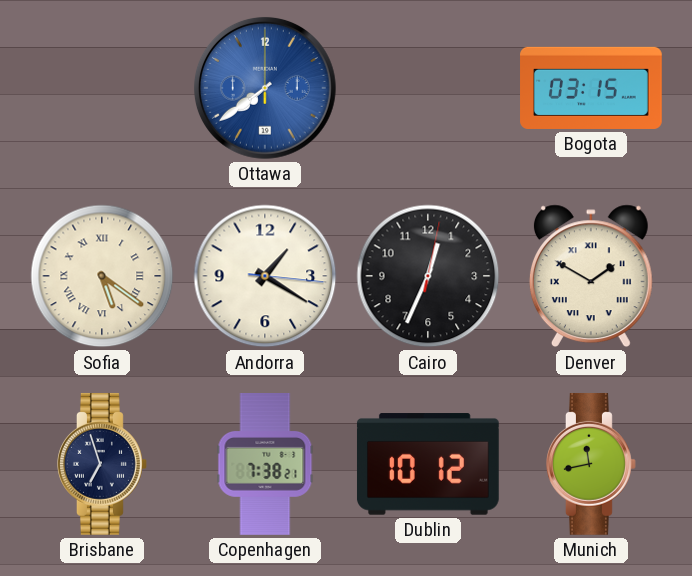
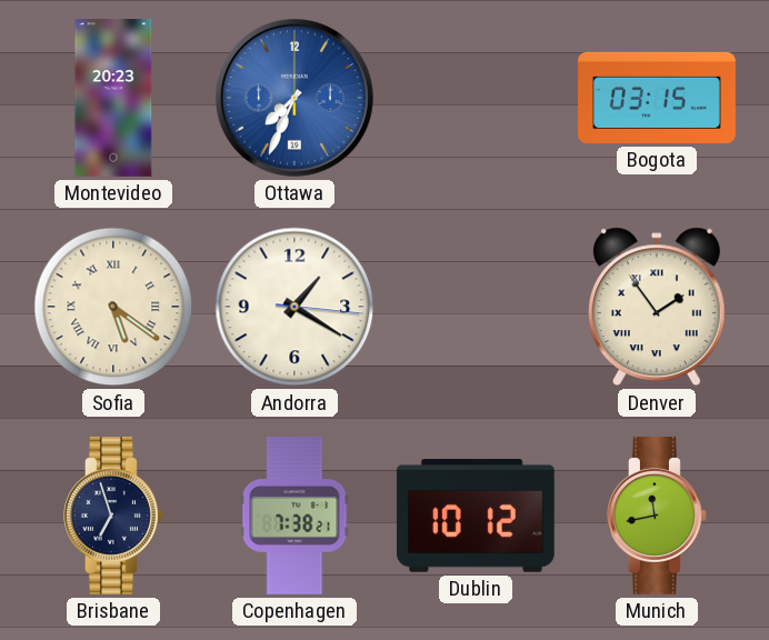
Montevideo: none -> 20:23
Ottawa: 7:39 -> 7:34
Cairo: 12:34 -> none
Denver: 1:50 -> 1:54
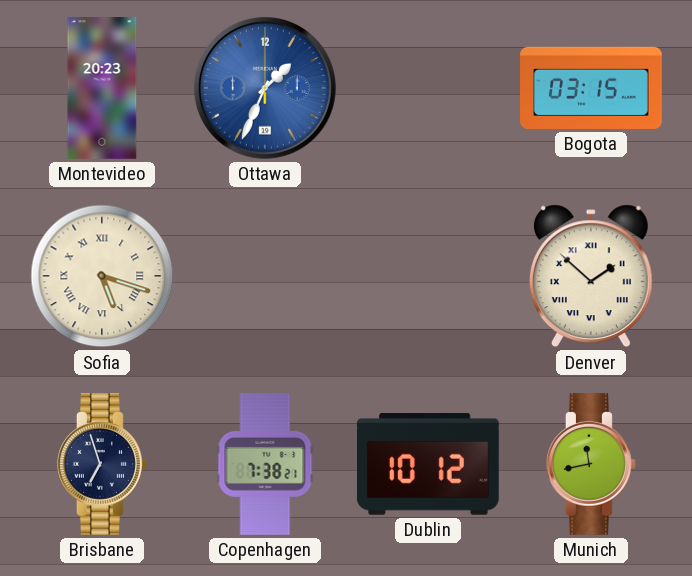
Ottawa: 7:34 -> 1:34
Sofia: 5:21 -> 5:18
Andorra: 1:20 -> none
Denver: 1:54 -> 1:52
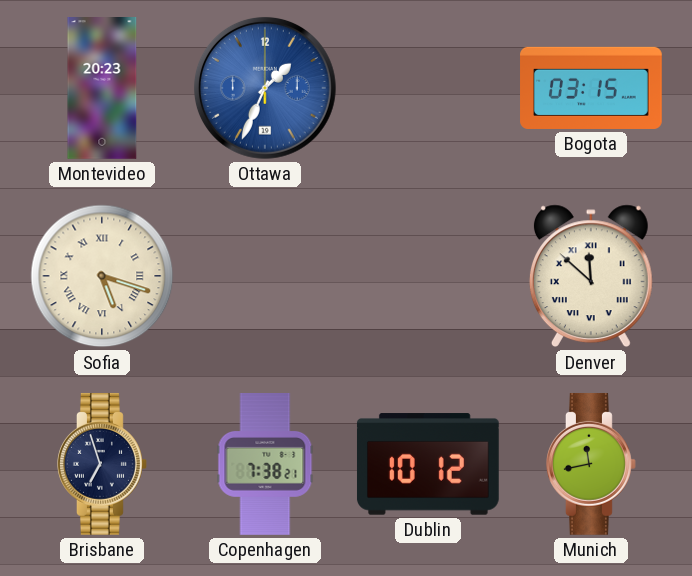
Denver: 1:52 -> 11:52
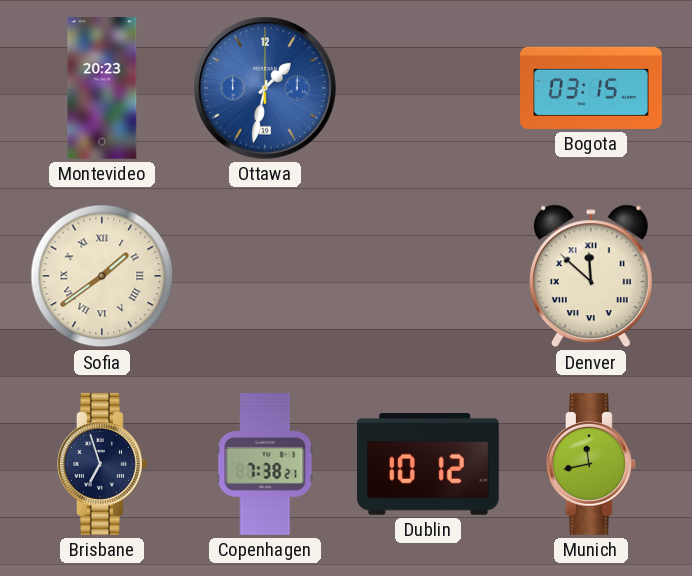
Ottawa: 1:34 -> 1:32
Sofia: 5:18 -> 1:39
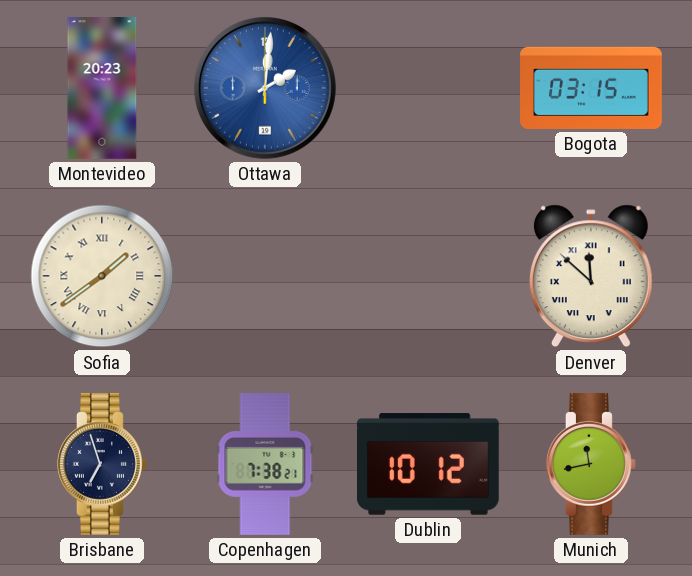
Ottawa: 1:32 -> 2:01
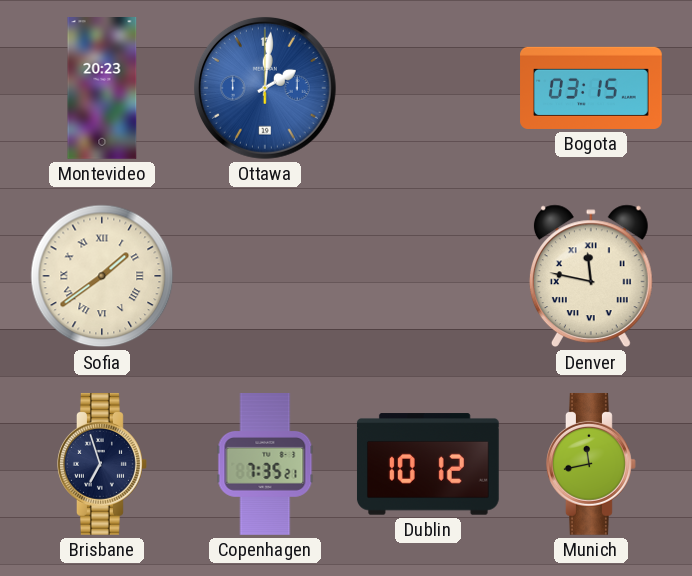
Denver: 11:52 -> 11:47
Copenhagen: 7:38 -> 7:35
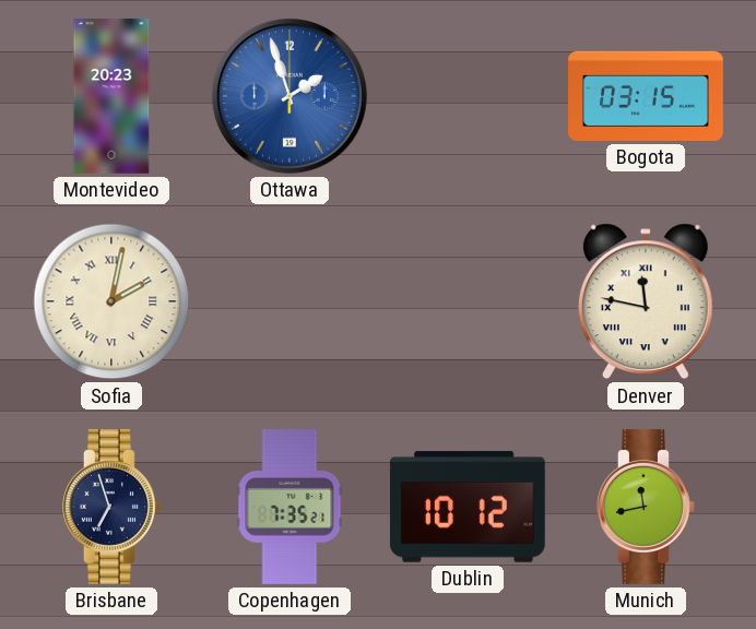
Ottawa: 2:01 -> 1:57
Sofia: 1:39 -> 2:02
